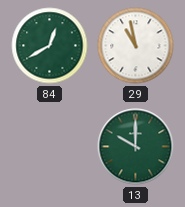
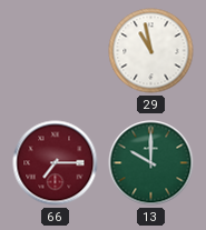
84: 12:40 -> none
66: none -> 7:15
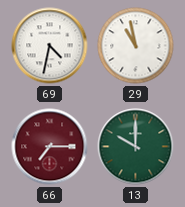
69: none -> 4:32
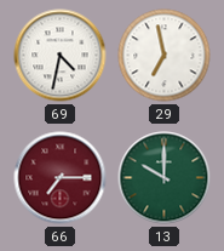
29: 10:58 -> 6:58
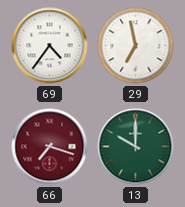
69: 4:32 -> 4:36
66: 7:15 -> 7:18
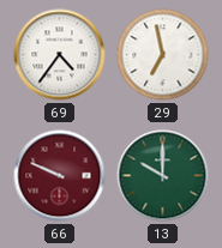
66: 7:18 -> 9:49
